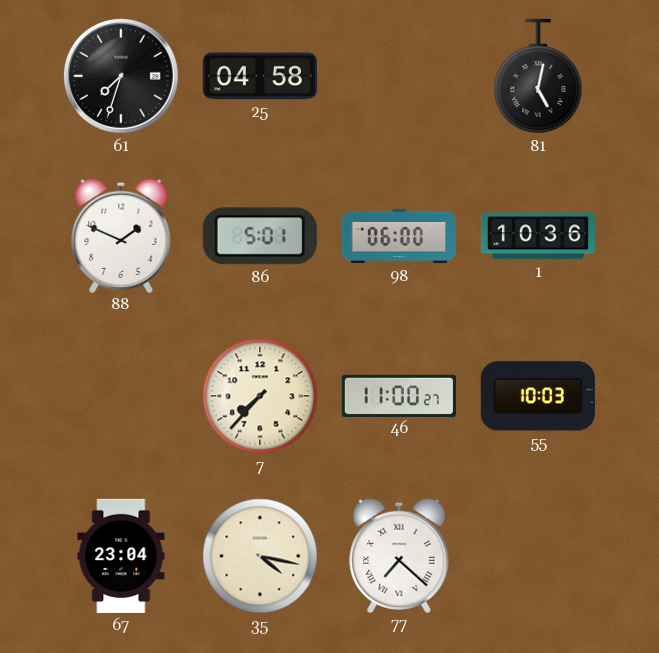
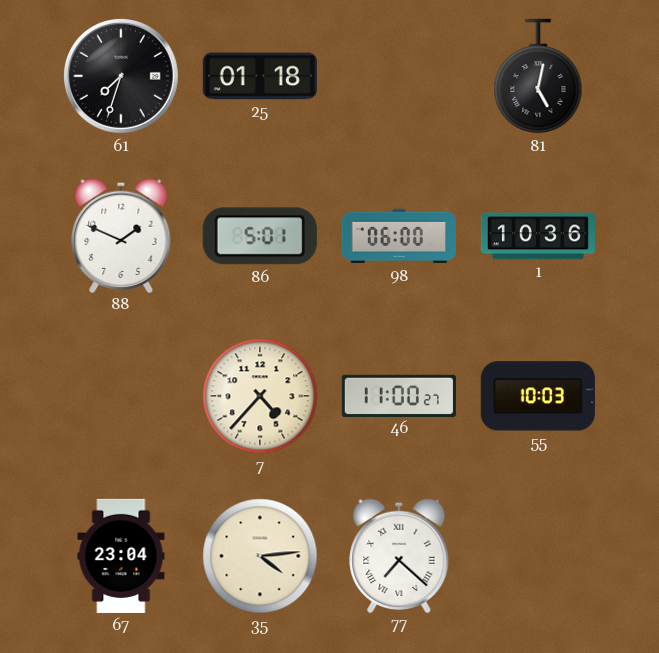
25: 04:58 -> 01:18
7: 7:37 -> 4:37
35: 4:17 -> 4:14
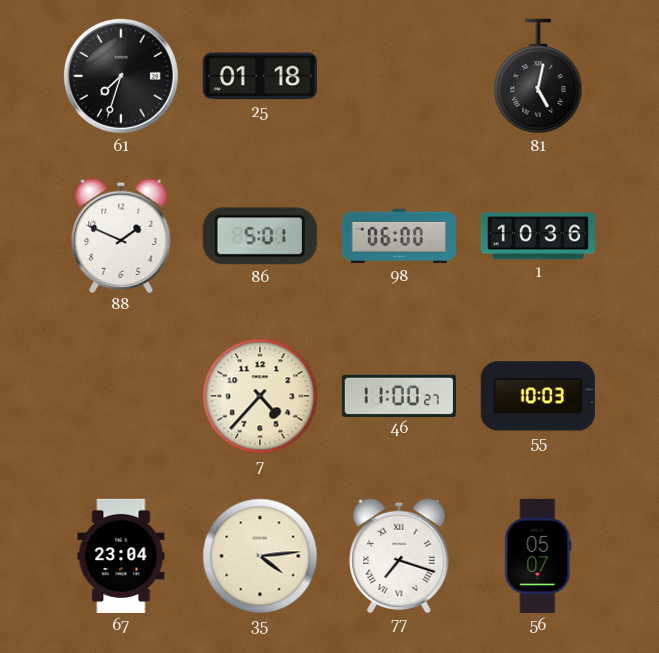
77: 7:22 -> 7:18
56: none -> 05:07
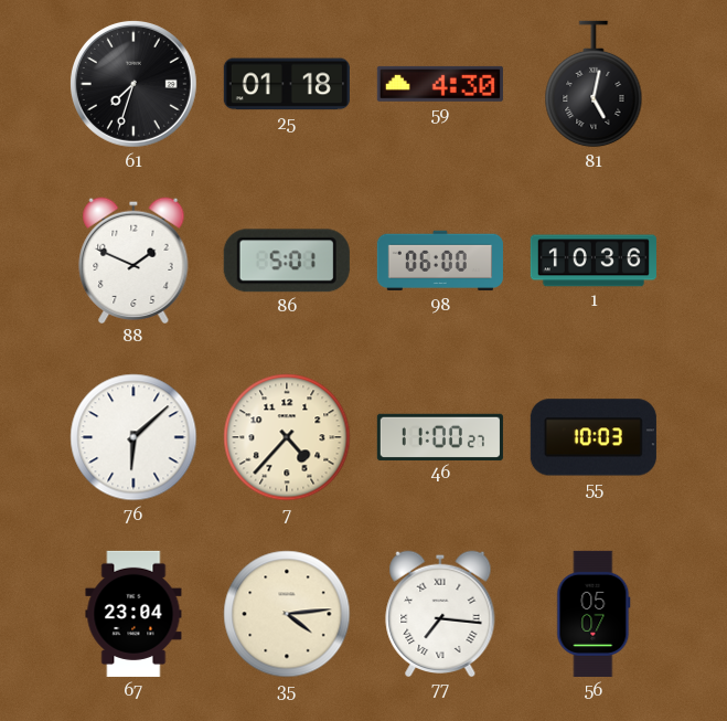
59: none -> 4:30
76: none -> 6:08
77: 7:18 -> 7:16
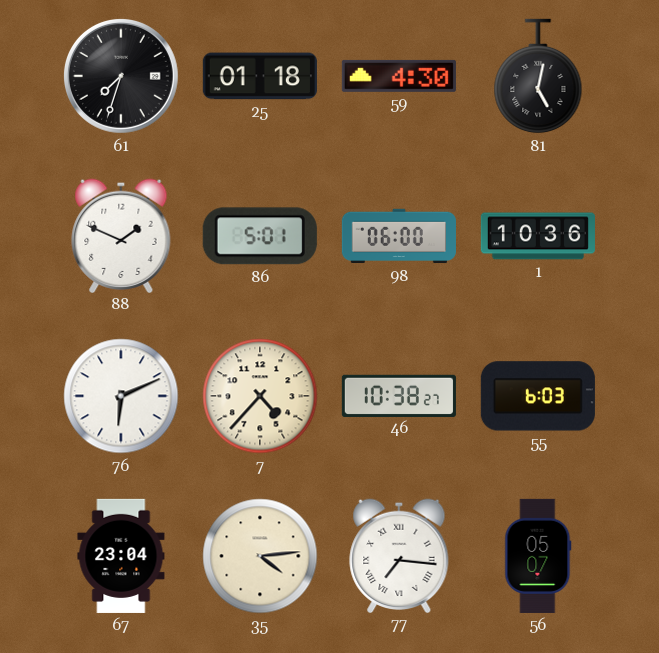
76: 6:08 -> 6:11
46: 11:00 -> 10:38
55: 10:03 -> 6:03
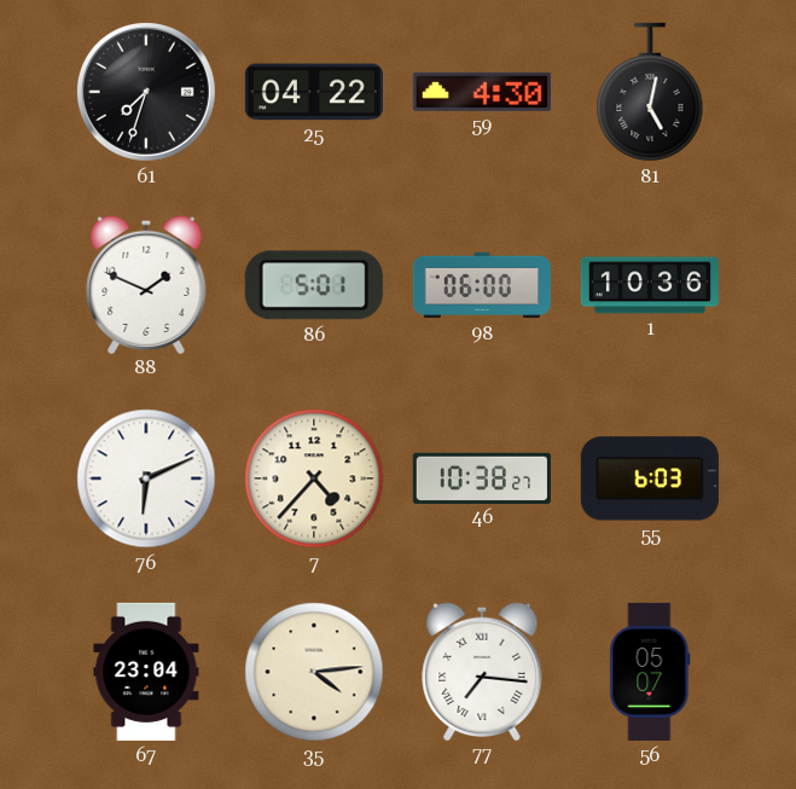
25: 01:18 -> 04:22
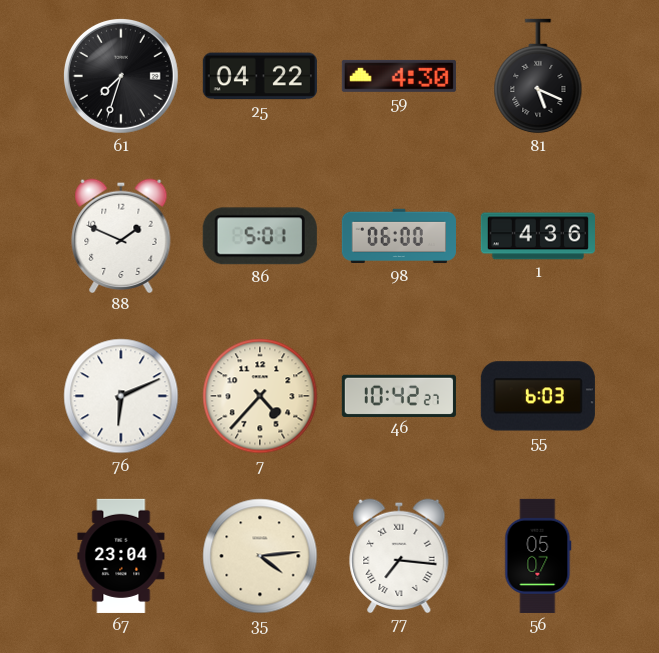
81: 5:02 -> 5:19
1: 10:36 -> 4:36
46: 10:38 -> 10:42
